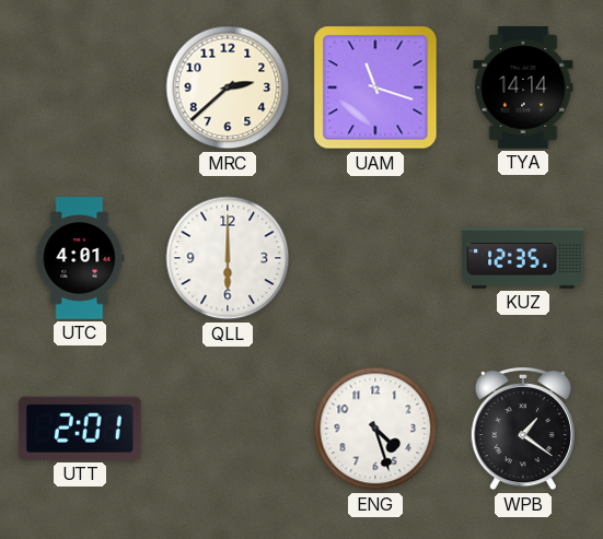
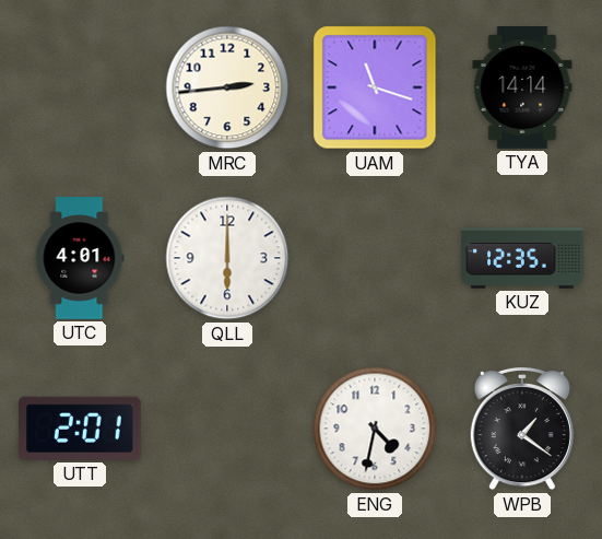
MRC: 2:38 -> 2:44
ENG: 4:27 -> 4:32
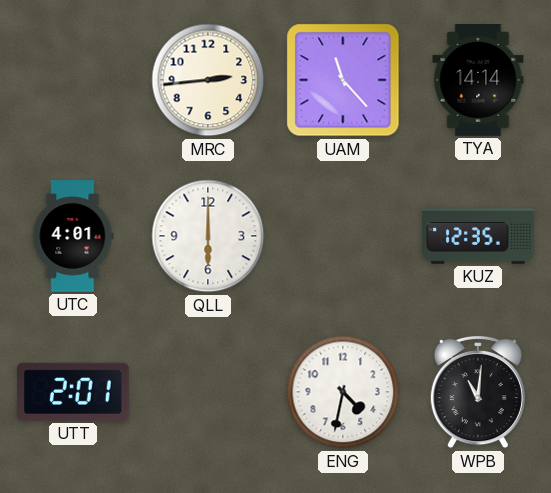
UAM: 11:18 -> 11:23
WPB: 1:21 -> 11:01
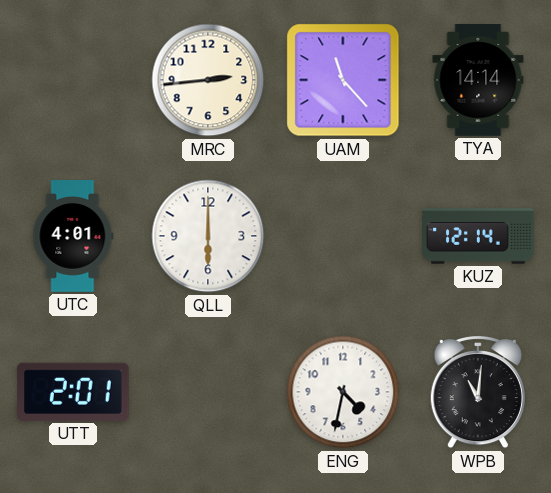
KUZ: 12:35 -> 12:14
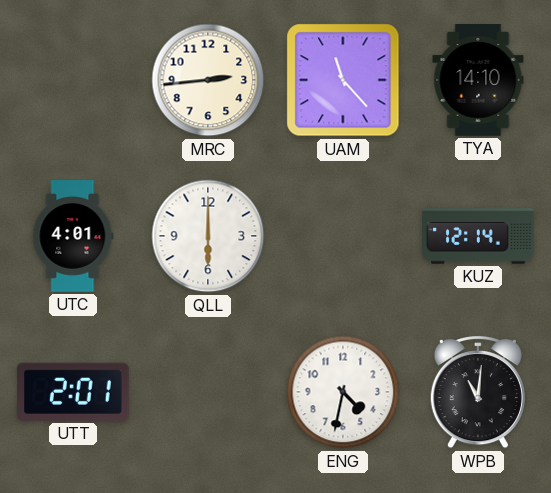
TYA: 14:14 -> 14:10
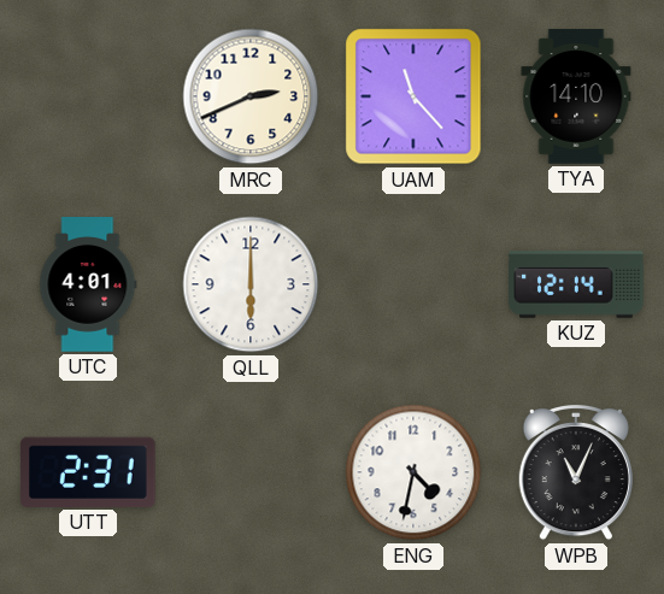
MRC: 2:44 -> 2:41
UTT: 2:01 -> 2:31
WPB: 11:01 -> 11:04
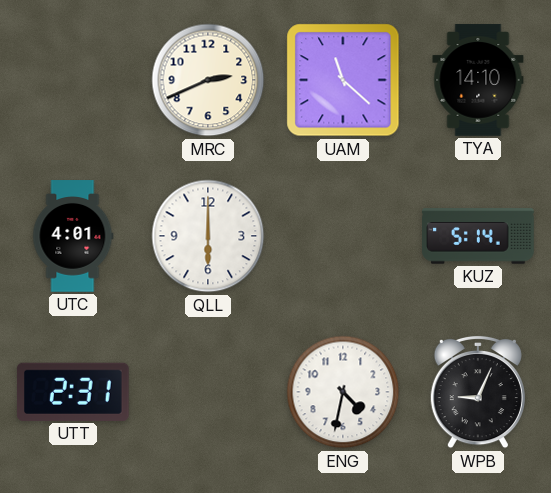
UAM: 11:23 -> 11:22
KUZ: 12:14 -> 5:14
WPB: 11:04 -> 9:04
